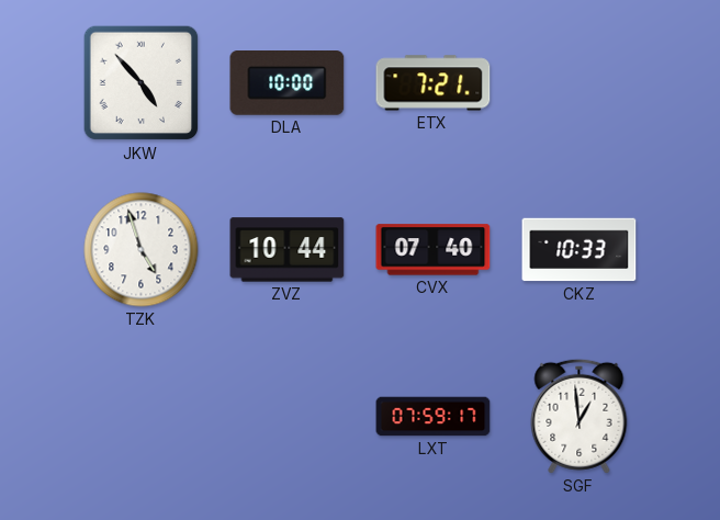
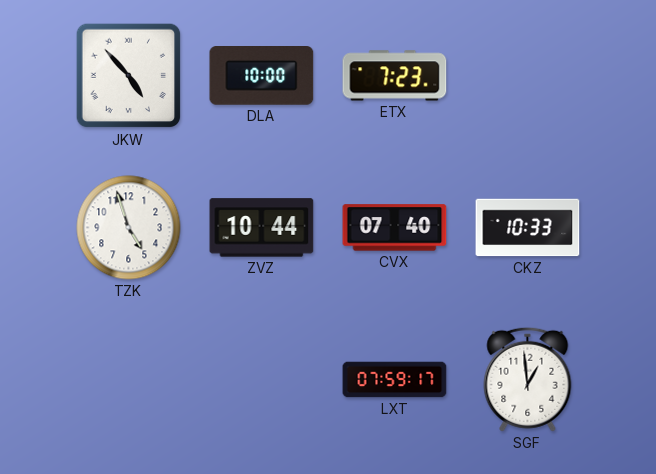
ETX: 7:21 -> 7:23
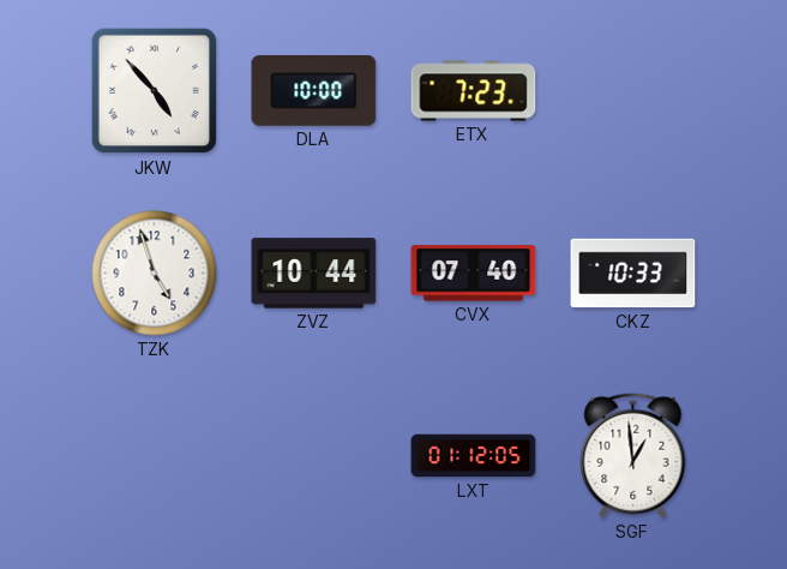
LXT: 07:59 -> 01:12
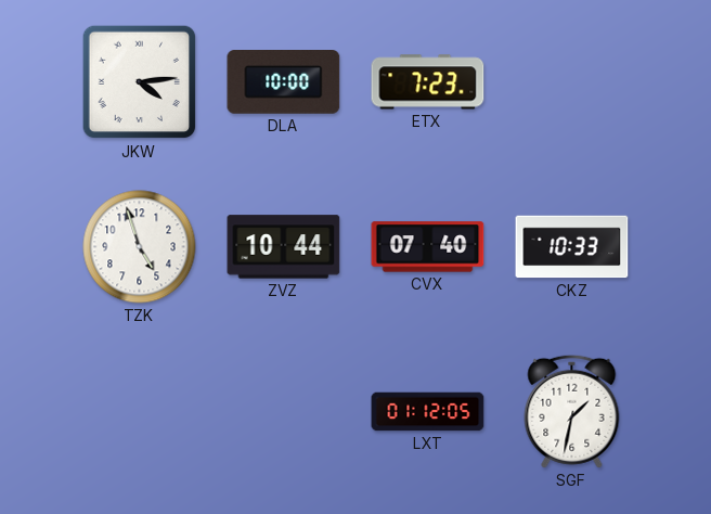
JKW: 4:53 -> 4:14
SGF: 12:59 -> 1:32
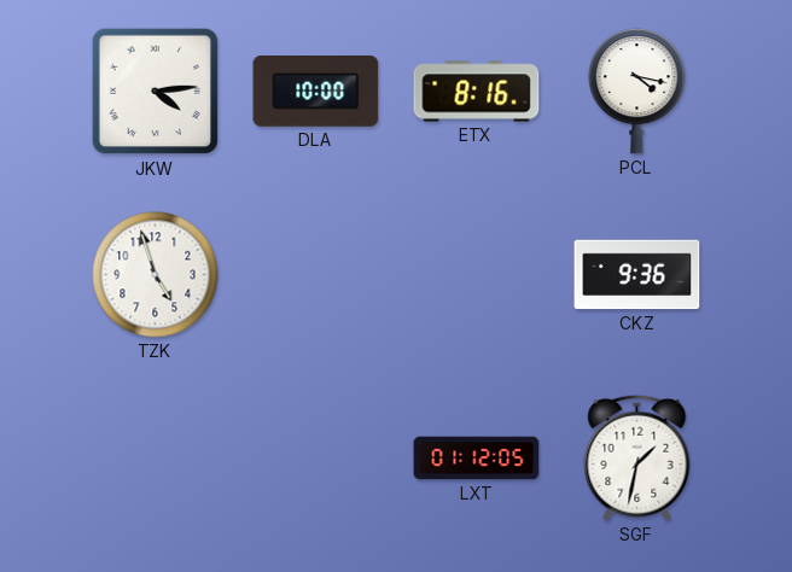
ETX: 7:23 -> 8:16
PCL: none -> 4:17
ZVZ: 10:44 -> none
CVX: 07:40 -> none
CKZ: 10:33 -> 9:36
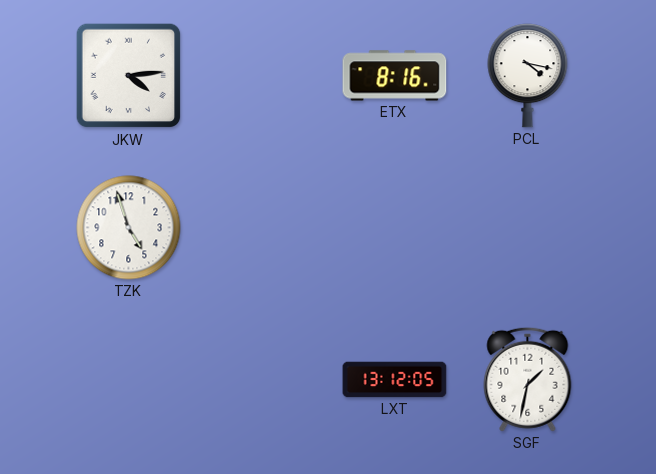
DLA: 10:00 -> none
CKZ: 9:36 -> none
LXT: 01:12 -> 13:12
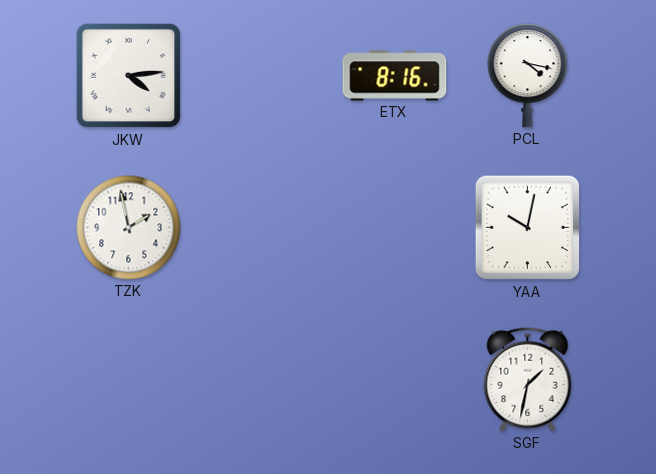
TZK: 4:57 -> 1:58
YAA: none -> 10:02
LXT: 13:12 -> none
